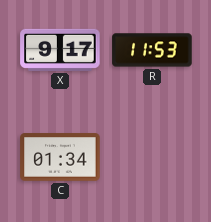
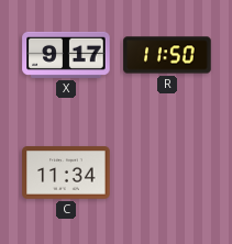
R: 11:53 -> 11:50
C: 01:34 -> 11:34
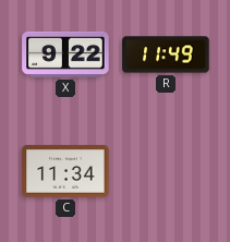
X: 9:17 -> 9:22
R: 11:50 -> 11:49
